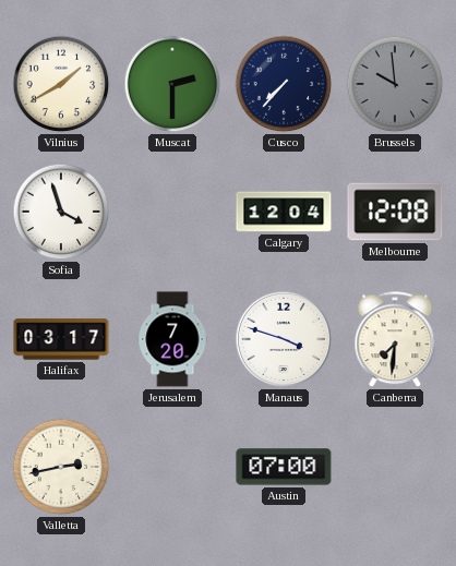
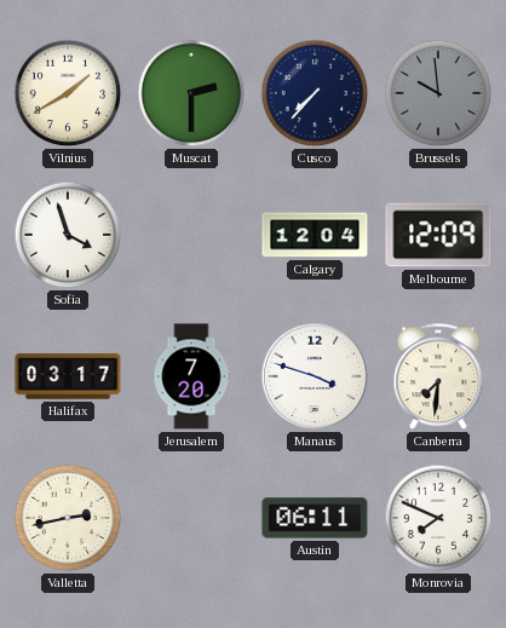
Melbourne: 12:08 -> 12:09
Austin: 07:00 -> 06:11
Monrovia: none -> 7:49
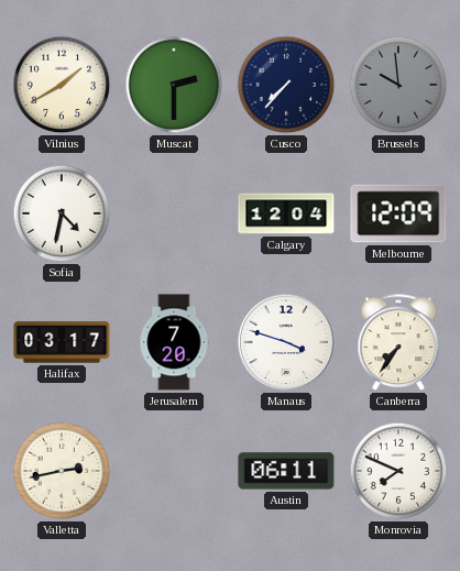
Sofia: 3:57 -> 4:32
Canberra: 7:31 -> 7:36
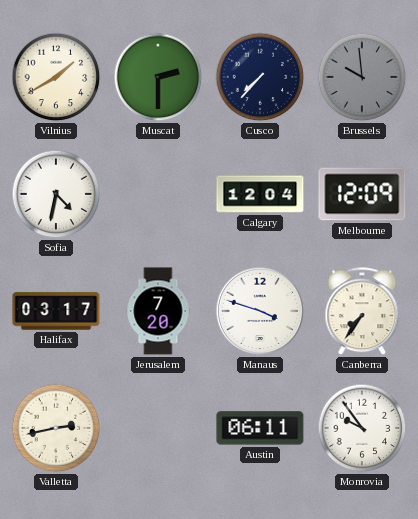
Monrovia: 7:49 -> 9:54
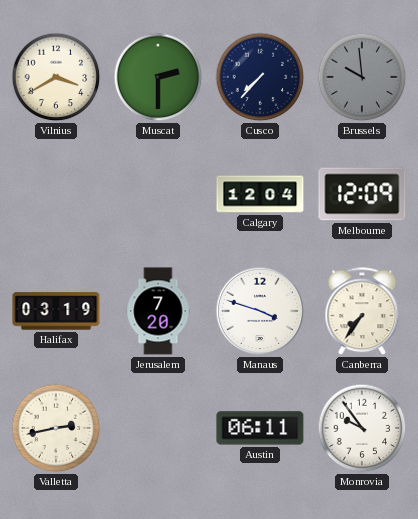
Vilnius: 1:40 -> 3:40
Sofia: 4:32 -> none
Halifax: 03:17 -> 03:19
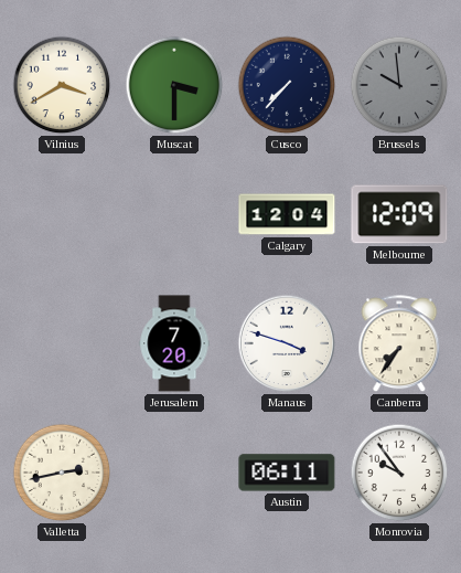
Muscat: 2:30 -> 3:30
Halifax: 03:19 -> none
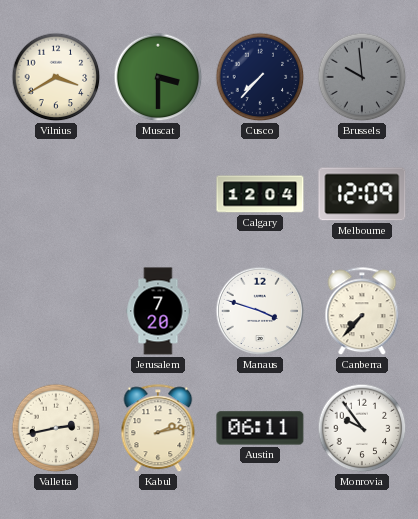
Canberra: 7:36 -> 7:37
Kabul: none -> 2:13
